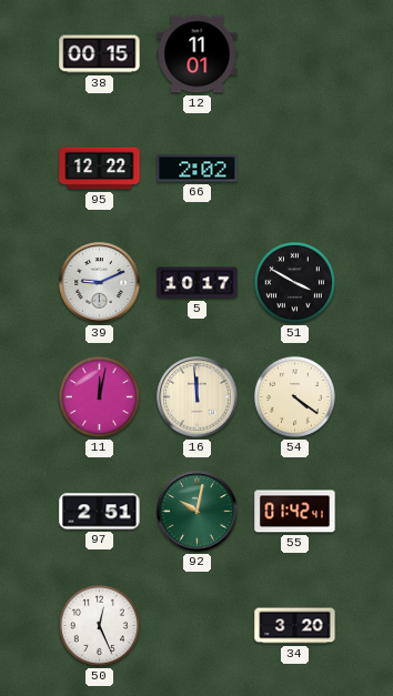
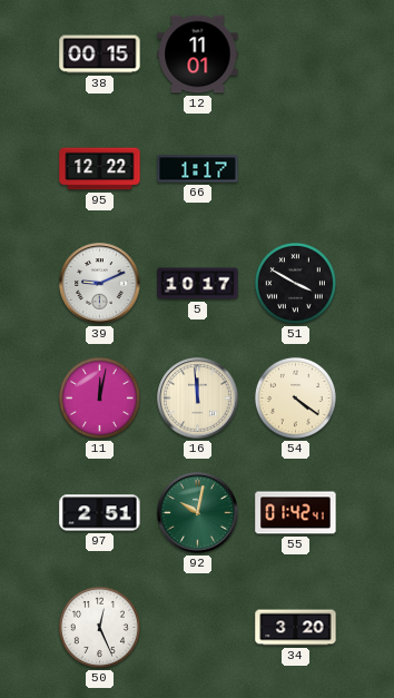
66: 2:02 -> 1:17
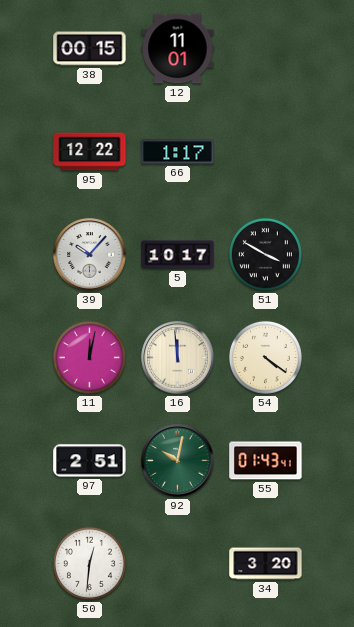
39: 9:11 -> 10:07
55: 01:42 -> 01:43
50: 12:26 -> 12:31
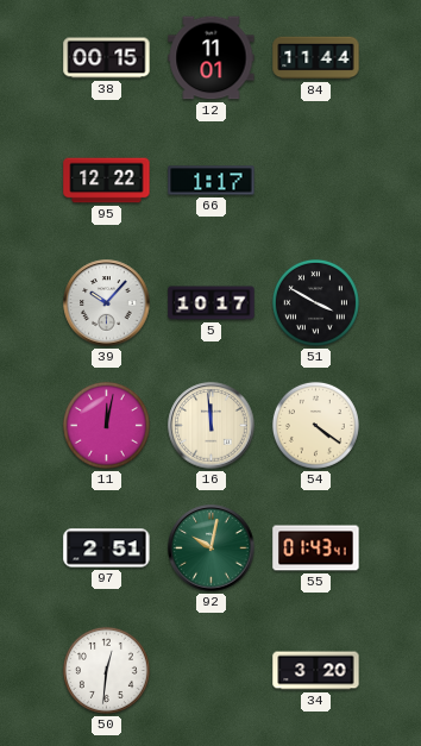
84: none -> 11:44
